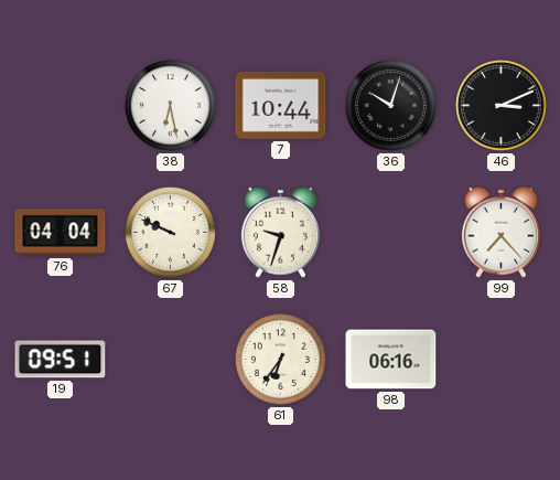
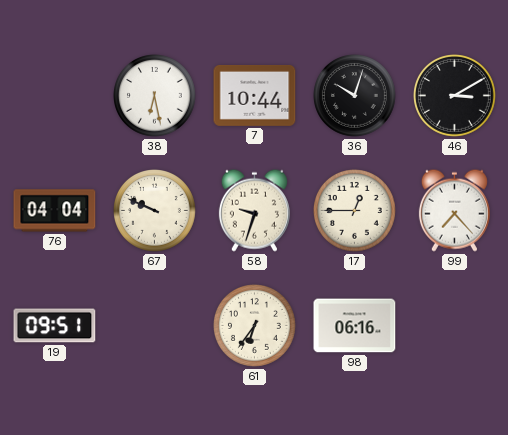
46: 3:11 -> 3:10
17: none -> 12:45
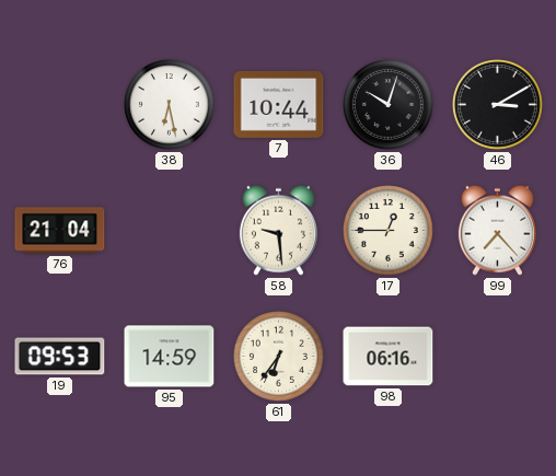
76: 04:04 -> 21:04
67: 9:49 -> none
58: 9:33 -> 9:29
19: 09:51 -> 09:53
95: none -> 14:59
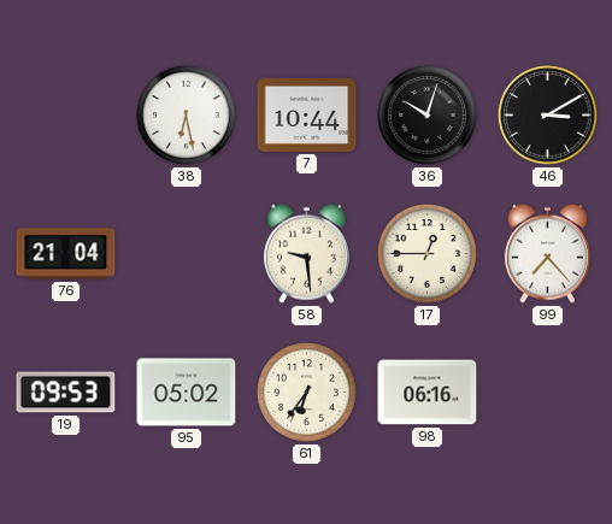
95: 14:59 -> 05:02
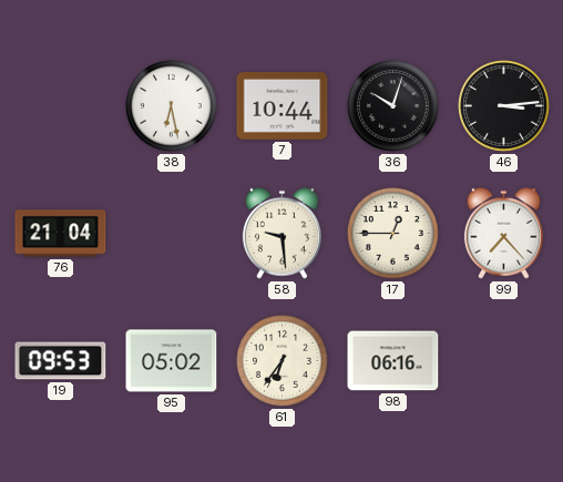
46: 3:10 -> 3:14
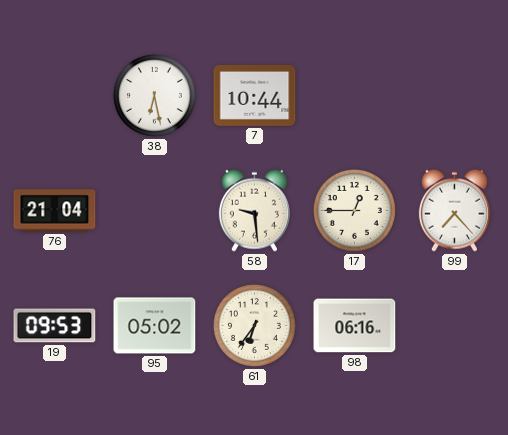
36: 10:03 -> none
46: 3:14 -> none
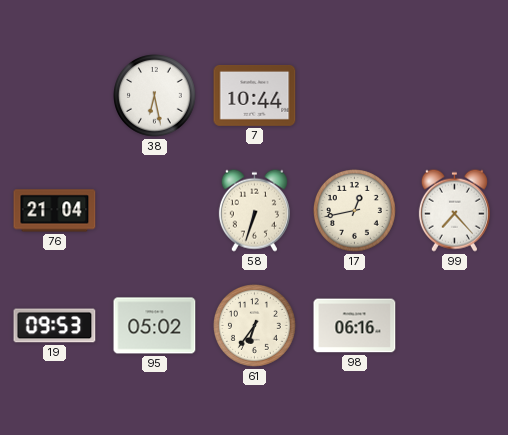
58: 9:29 -> 6:33
17: 12:45 -> 12:43
